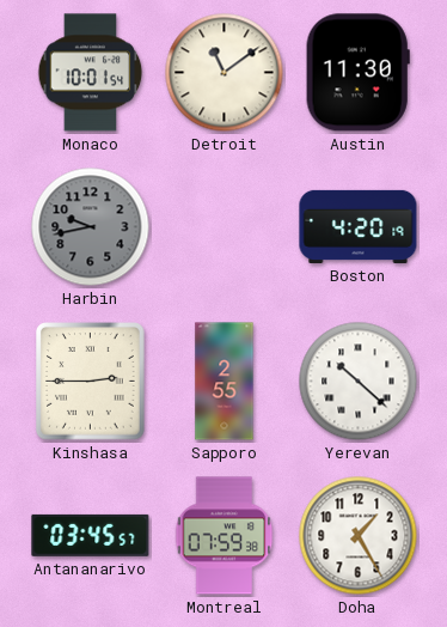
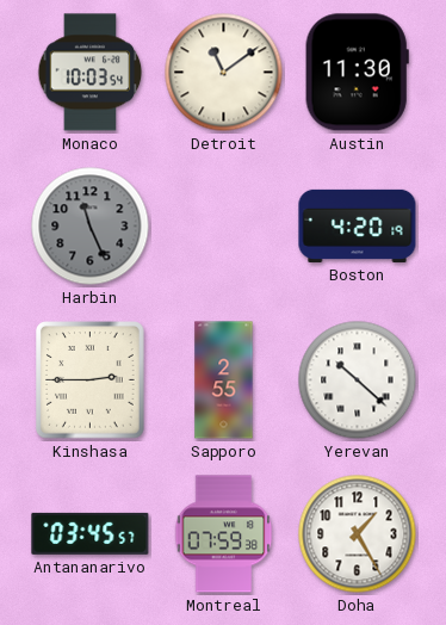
Monaco: 10:01 -> 10:03
Harbin: 9:43 -> 11:26
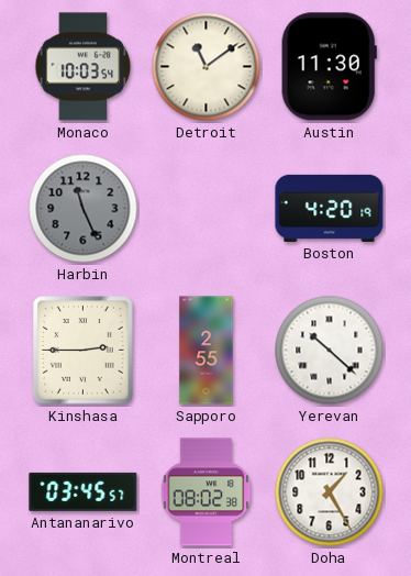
Montreal: 07:59 -> 08:02
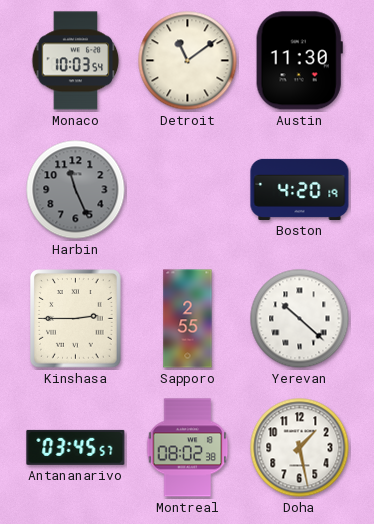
Doha: 1:25 -> 1:28
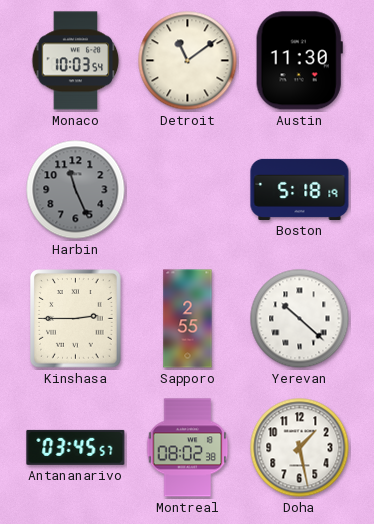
Boston: 4:20 -> 5:18
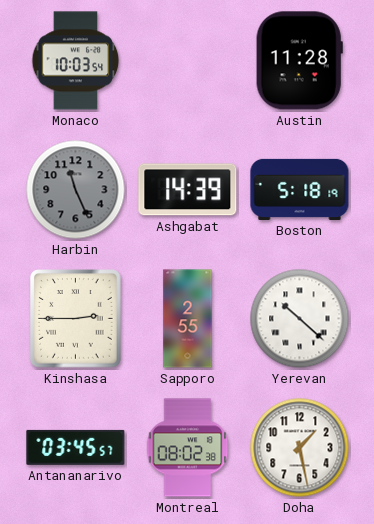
Detroit: 11:09 -> none
Austin: 11:30 -> 11:28
Ashgabat: none -> 14:39
